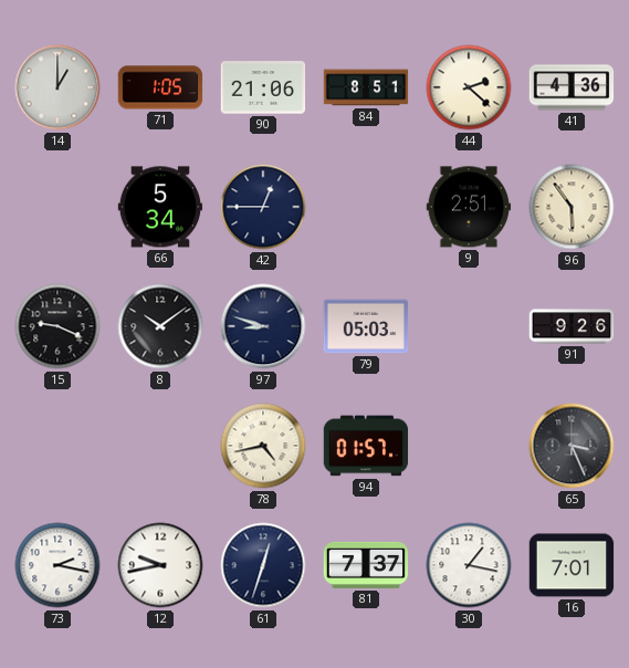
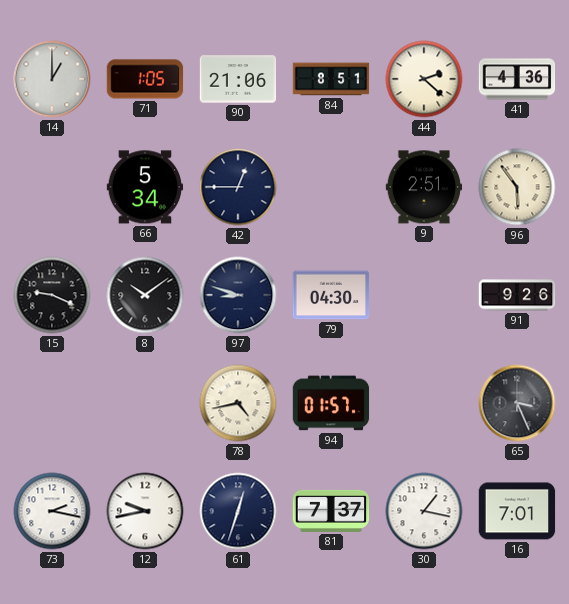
79: 05:03 -> 04:30
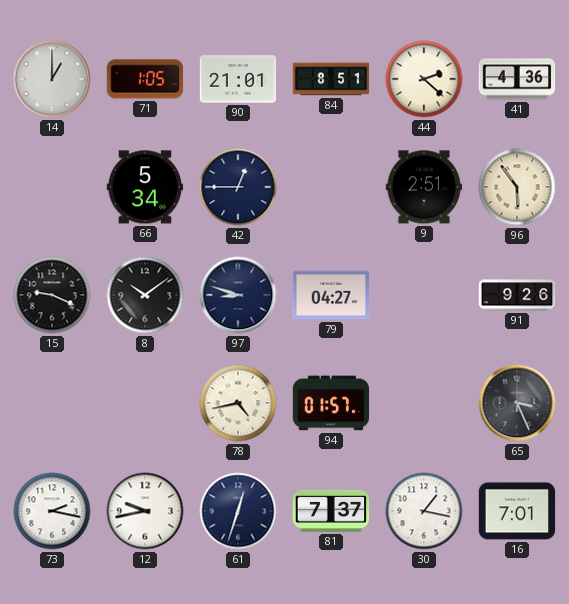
90: 21:06 -> 21:01
79: 04:30 -> 04:27
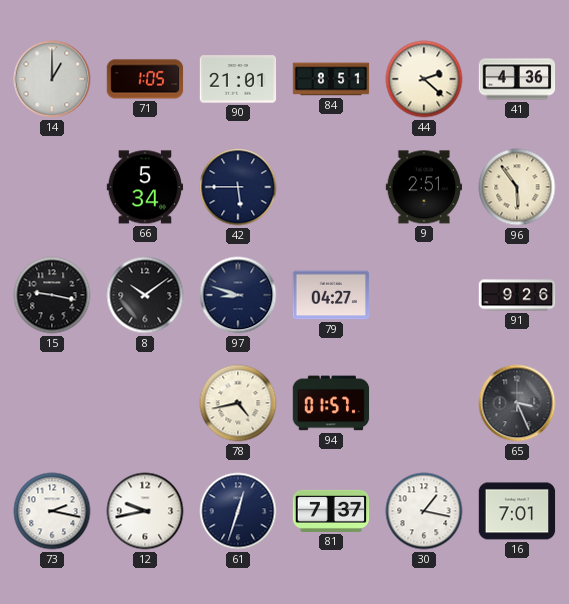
42: 12:45 -> 5:45
15: 9:19 -> 9:17
